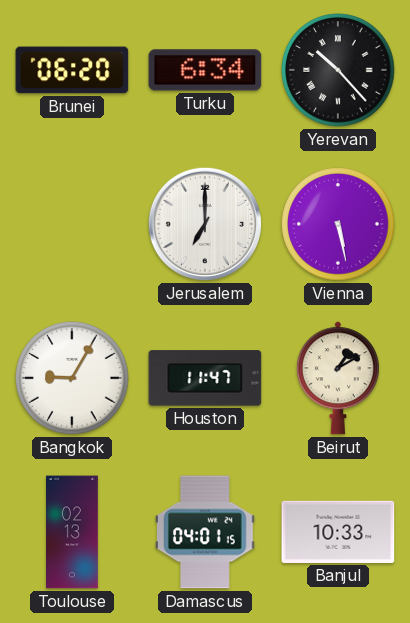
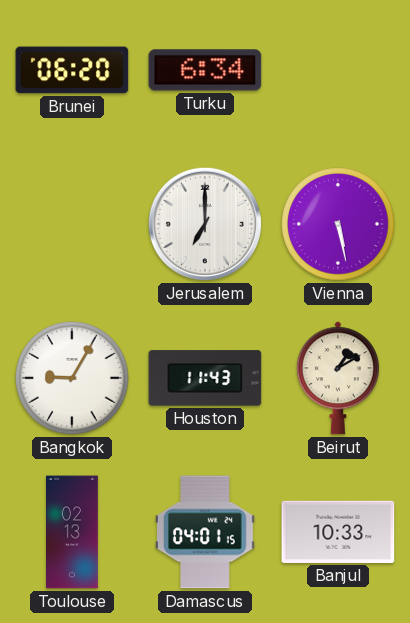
Yerevan: 10:23 -> none
Houston: 11:47 -> 11:43
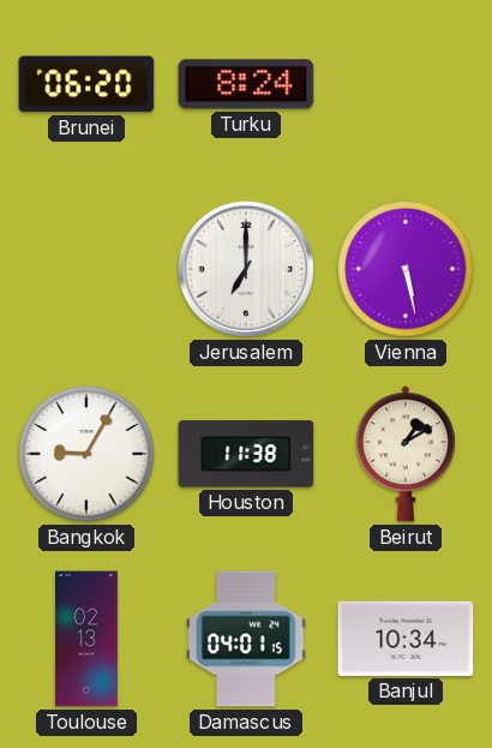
Turku: 6:34 -> 8:24
Houston: 11:43 -> 11:38
Banjul: 10:33 -> 10:34
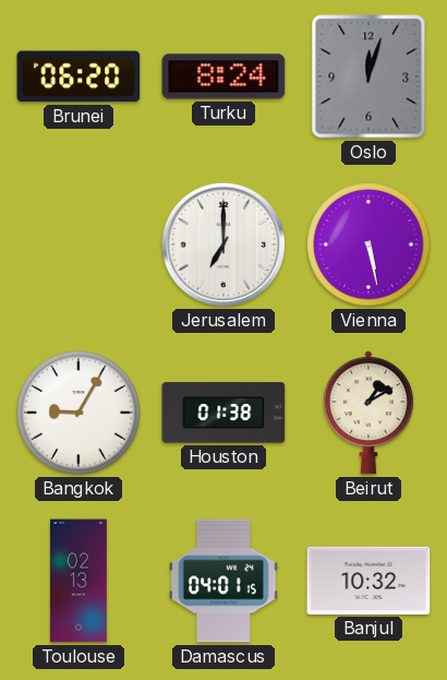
Oslo: none -> 12:03
Houston: 11:38 -> 01:38
Banjul: 10:34 -> 10:32
